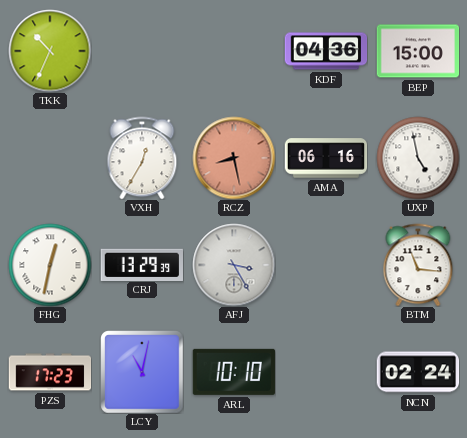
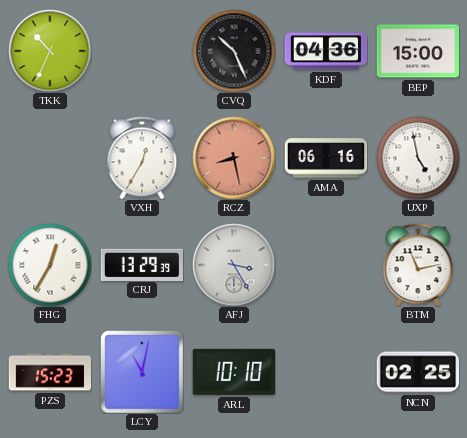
CVQ: none -> 10:26
FHG: 12:32 -> 12:35
BTM: 11:16 -> 11:13
PZS: 17:23 -> 15:23
NCN: 02:24 -> 02:25
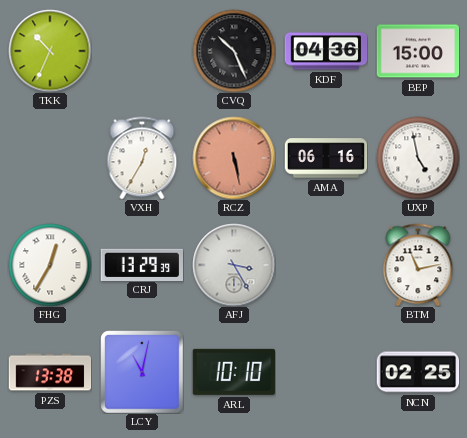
RCZ: 8:28 -> 5:28
PZS: 15:23 -> 13:38
